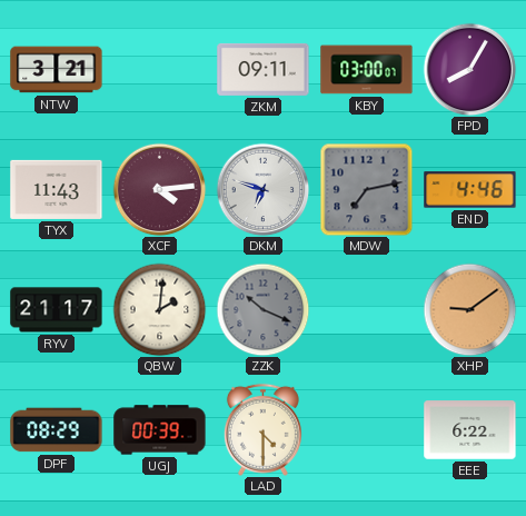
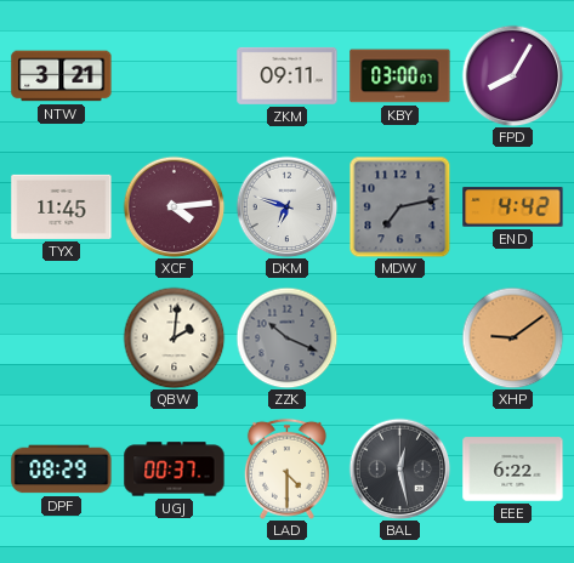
TYX: 11:43 -> 11:45
END: 4:46 -> 4:42
RYV: 21:17 -> none
UGJ: 00:39 -> 00:37
BAL: none -> 12:28
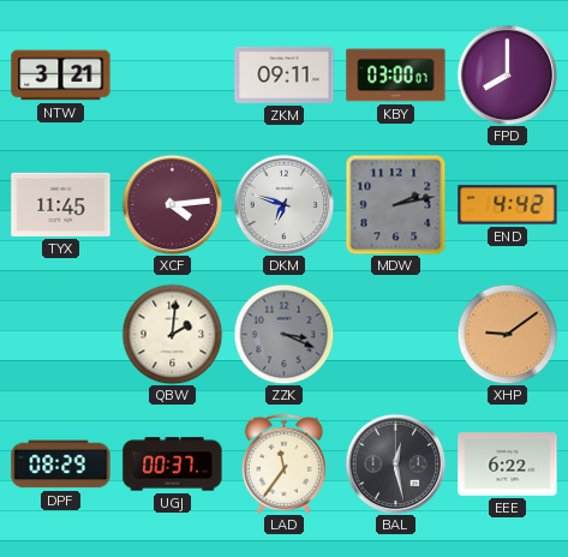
FPD: 8:05 -> 8:00
MDW: 7:13 -> 2:13
ZZK: 10:19 -> 3:19
LAD: 4:30 -> 11:36
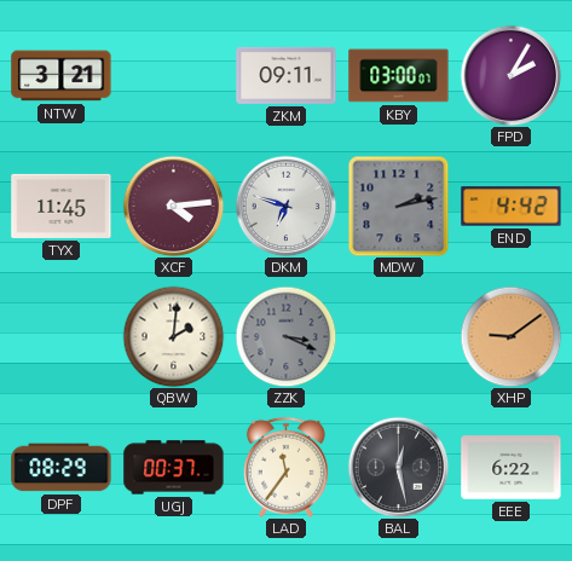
FPD: 8:00 -> 2:05
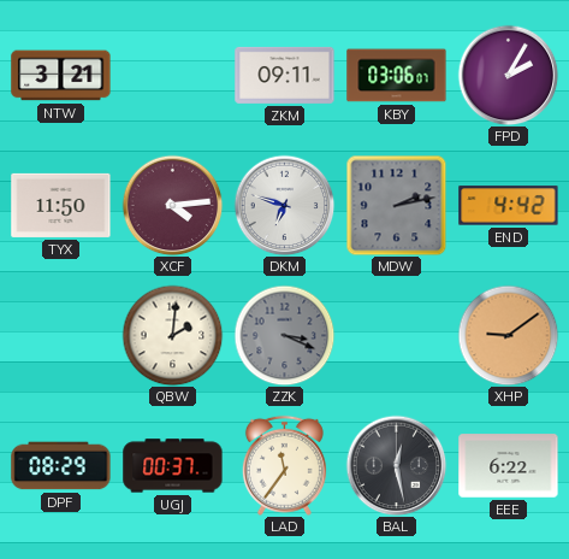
KBY: 03:00 -> 03:06
TYX: 11:45 -> 11:50
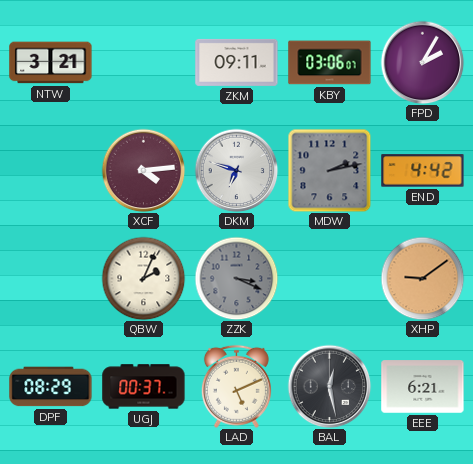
TYX: 11:50 -> none
QBW: 2:01 -> 2:04
LAD: 11:36 -> 5:11
EEE: 6:22 -> 6:21
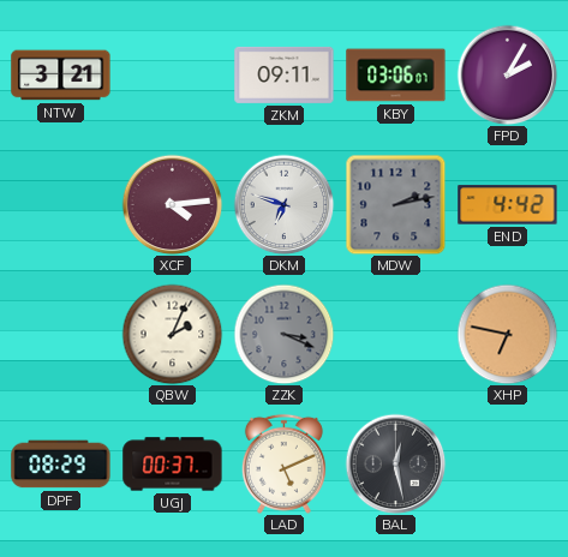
XHP: 9:09 -> 6:47
EEE: 6:21 -> none
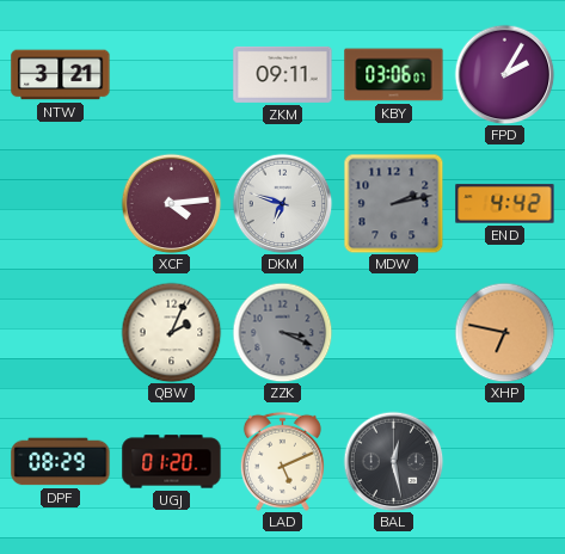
UGJ: 00:37 -> 01:20
